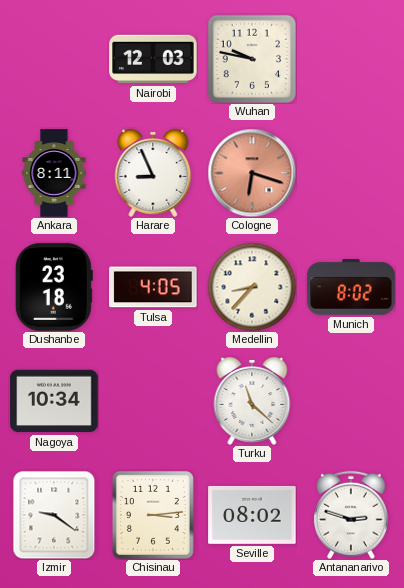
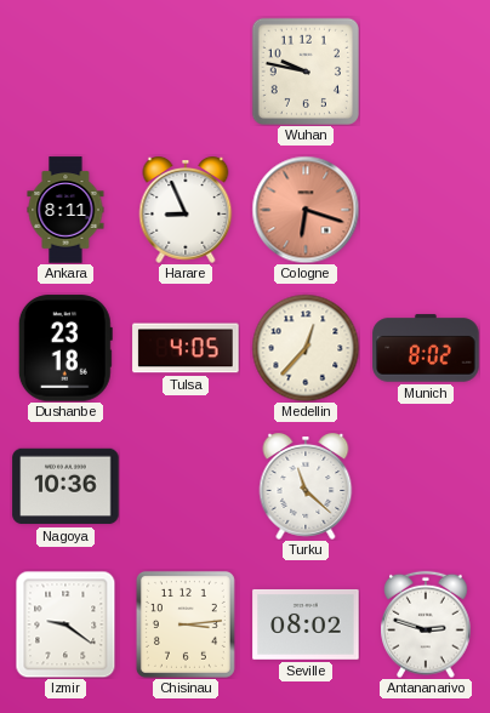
Nairobi: 12:03 -> none
Medellin: 8:37 -> 12:37
Nagoya: 10:34 -> 10:36
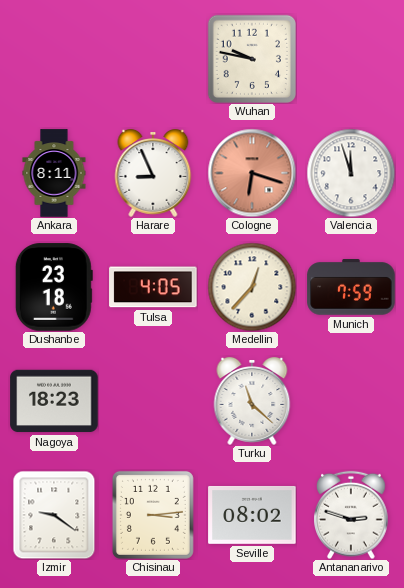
Valencia: none -> 11:57
Munich: 8:02 -> 7:59
Nagoya: 10:36 -> 18:23
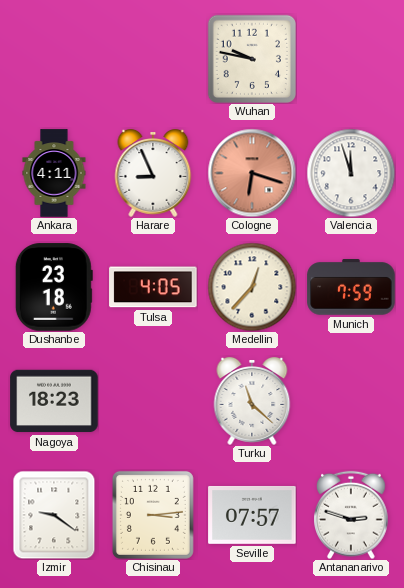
Ankara: 8:11 -> 4:11
Seville: 08:02 -> 07:57
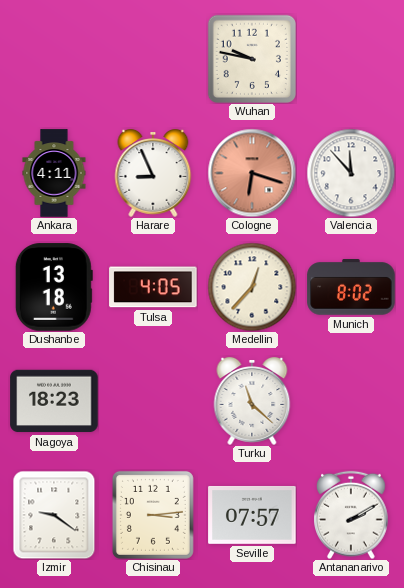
Valencia: 11:57 -> 11:53
Dushanbe: 23:18 -> 13:18
Munich: 7:59 -> 8:02
Antananarivo: 2:48 -> 2:10
